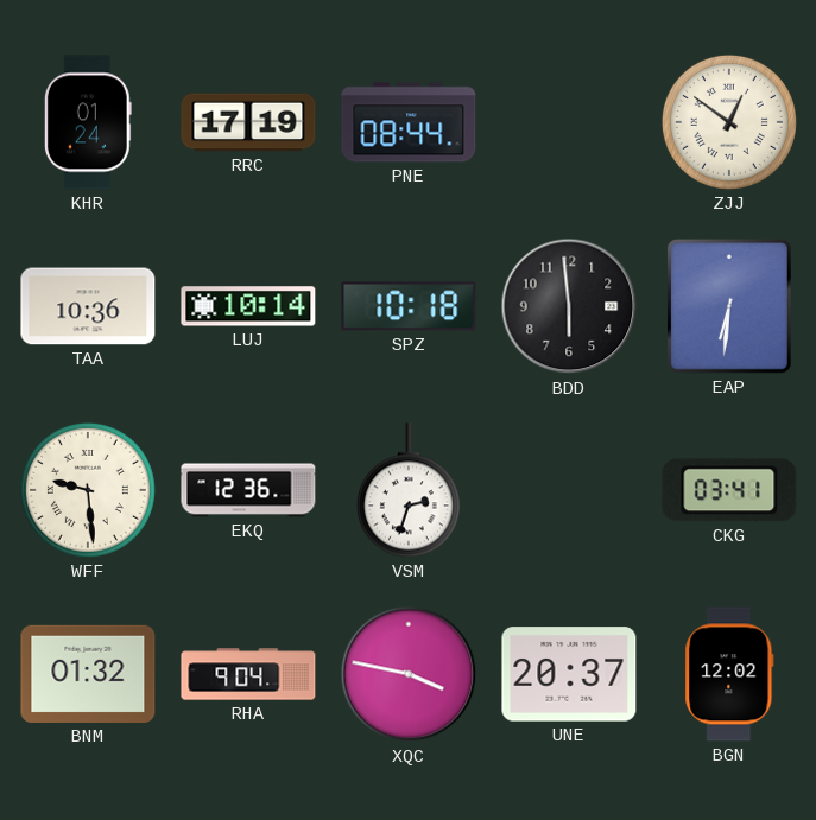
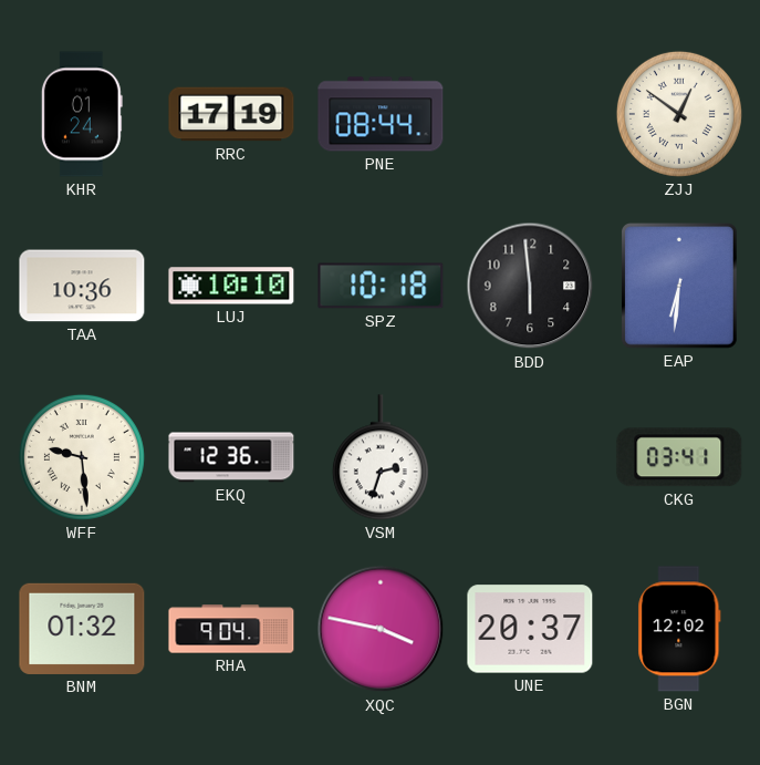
LUJ: 10:14 -> 10:10
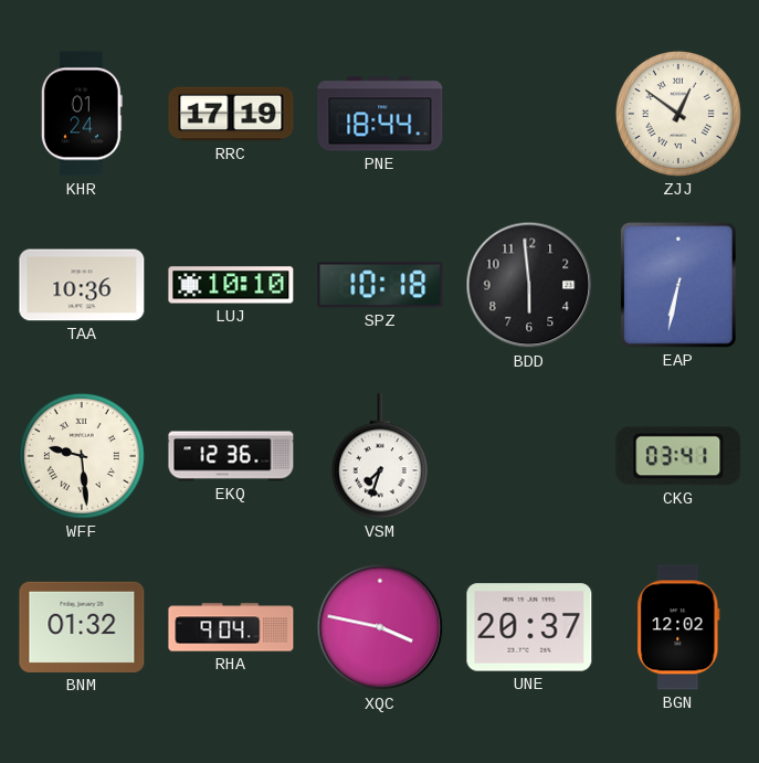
PNE: 08:44 -> 18:44
EAP: 6:31 -> 6:32
VSM: 2:33 -> 7:33
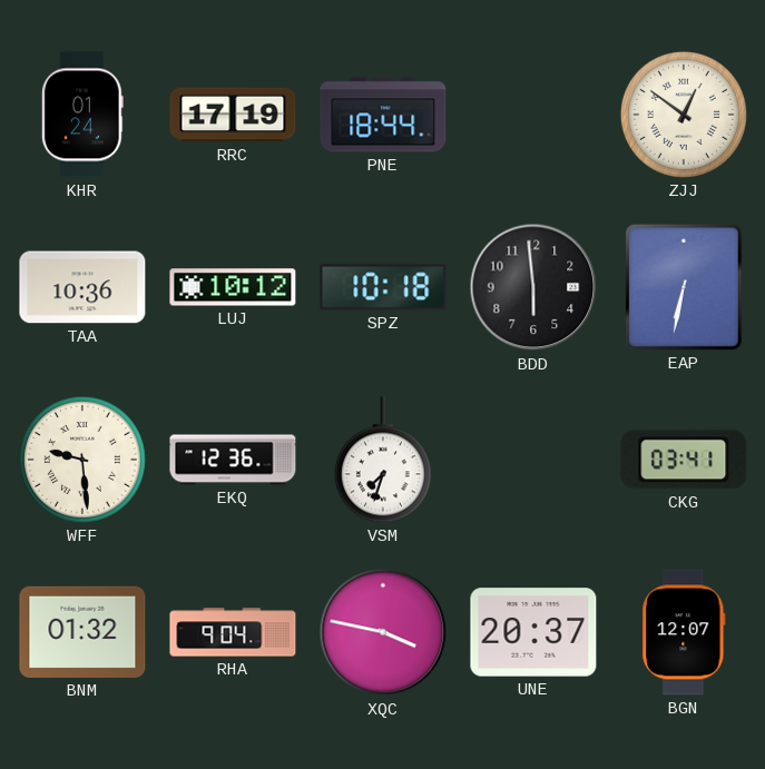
LUJ: 10:10 -> 10:12
BGN: 12:02 -> 12:07
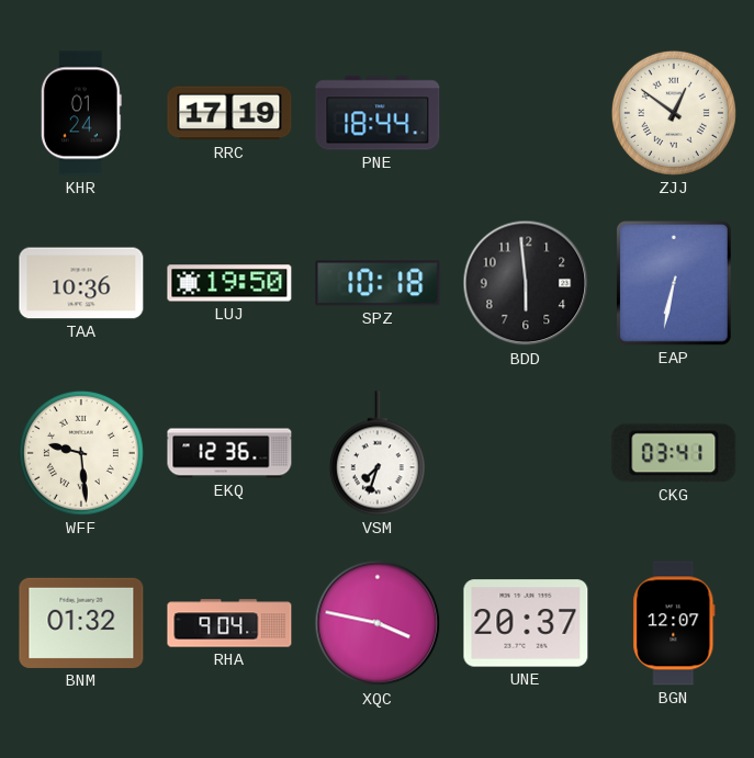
LUJ: 10:12 -> 19:50
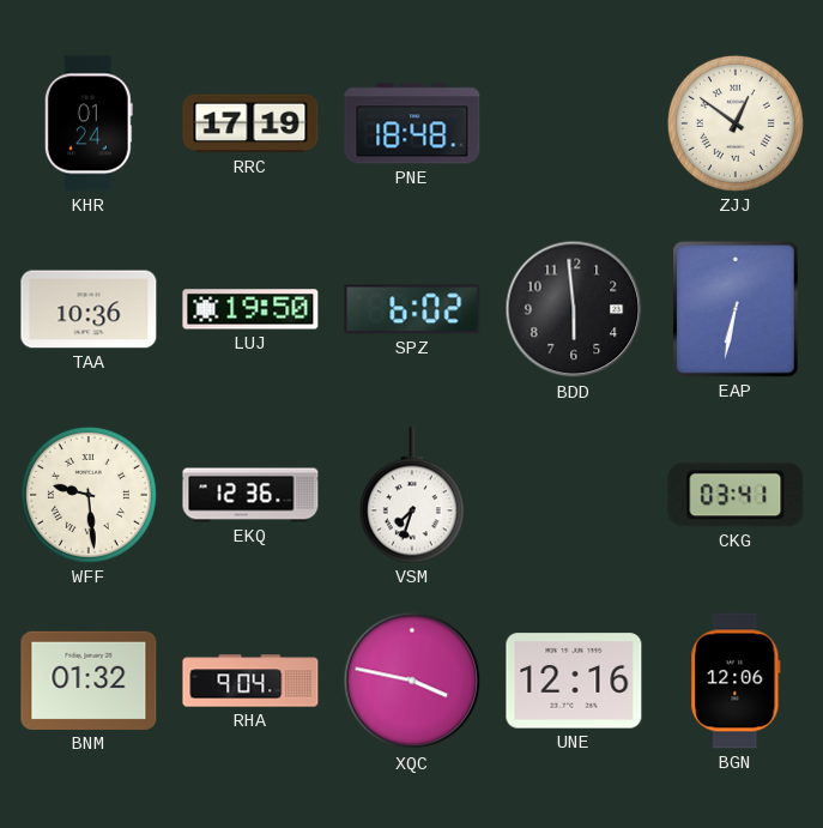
PNE: 18:44 -> 18:48
SPZ: 10:18 -> 6:02
UNE: 20:37 -> 12:16
BGN: 12:07 -> 12:06
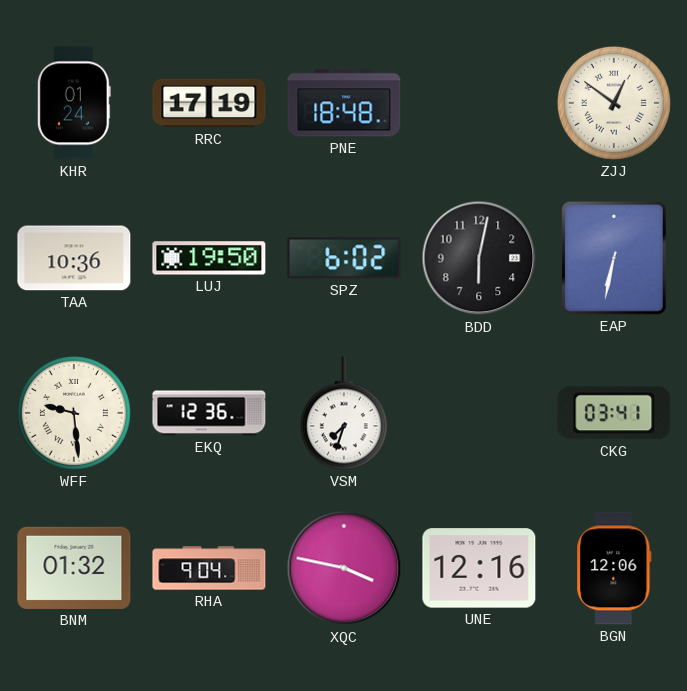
BDD: 5:59 -> 6:02
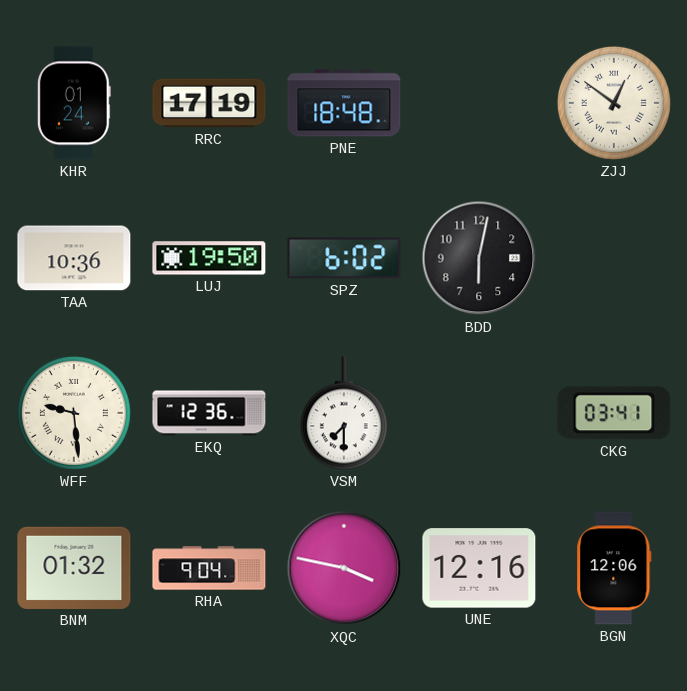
EAP: 6:32 -> none
VSM: 7:33 -> 7:30
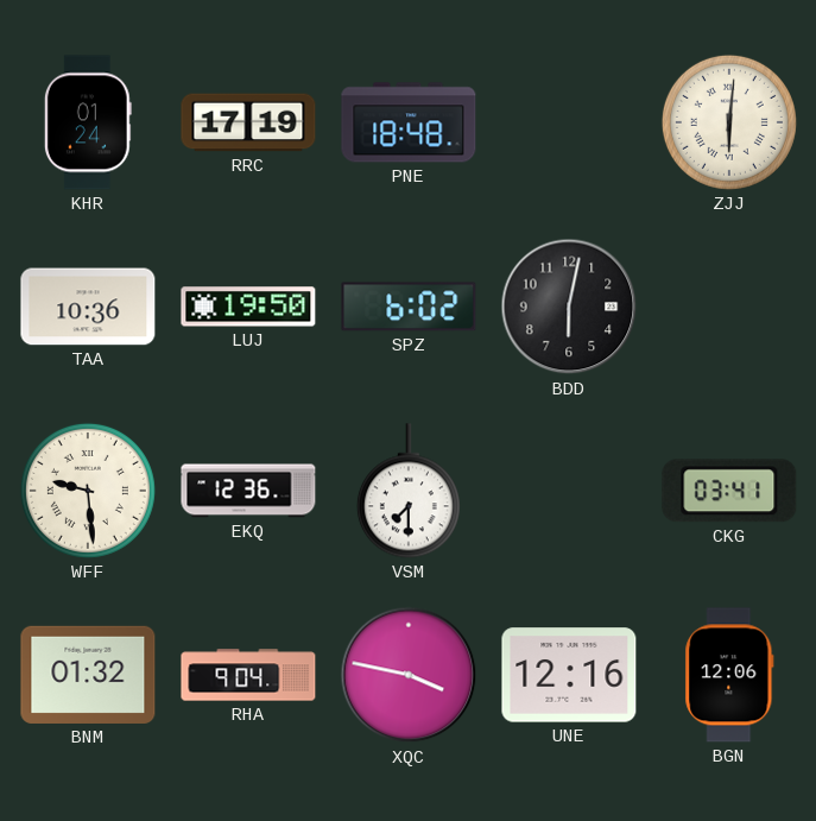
ZJJ: 12:51 -> 6:01
